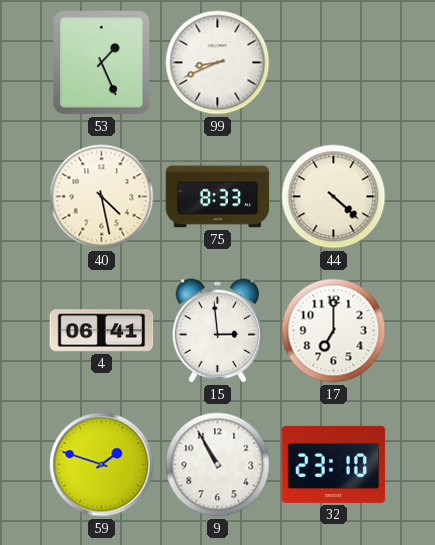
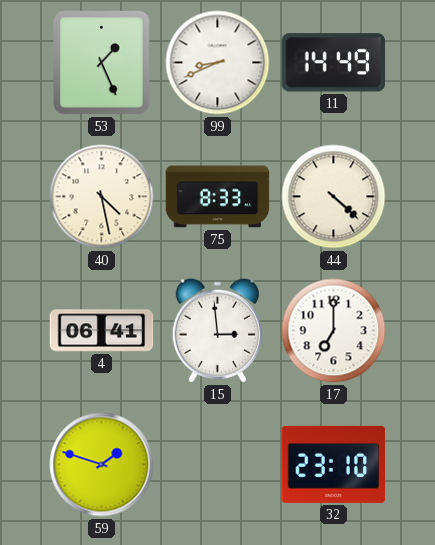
11: none -> 14:49
9: 10:55 -> none
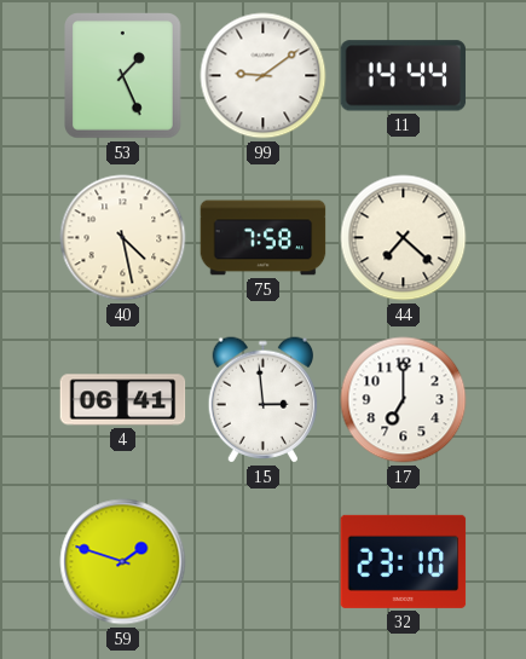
99: 8:41 -> 9:09
11: 14:49 -> 14:44
75: 8:33 -> 7:58
44: 4:22 -> 7:22
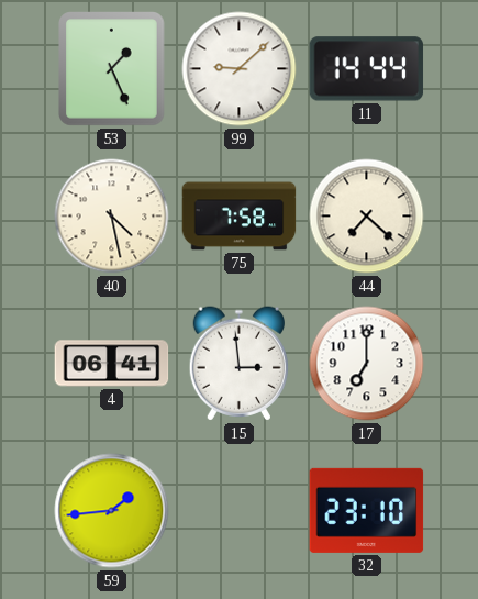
99: 9:09 -> 9:08
59: 1:48 -> 1:44
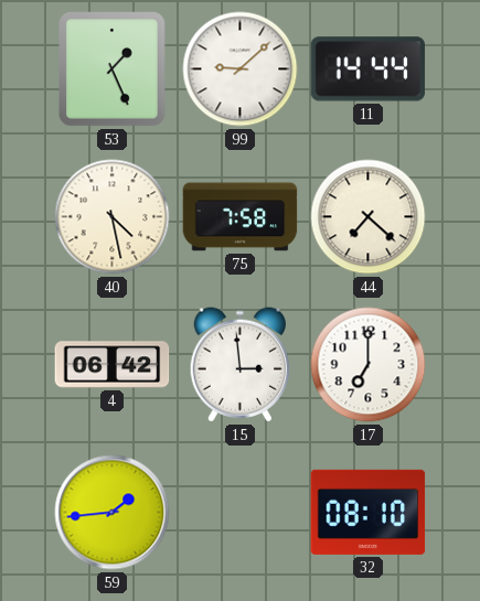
4: 06:41 -> 06:42
32: 23:10 -> 08:10
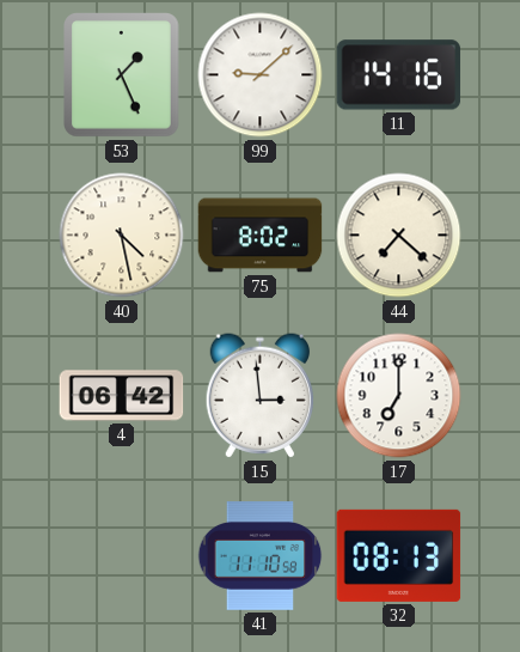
11: 14:44 -> 14:16
75: 7:58 -> 8:02
59: 1:44 -> none
41: none -> 11:10
32: 08:10 -> 08:13
